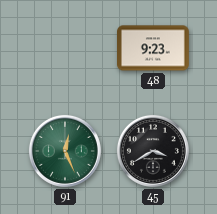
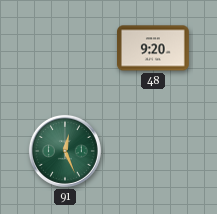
48: 9:23 -> 9:20
45: 3:40 -> none
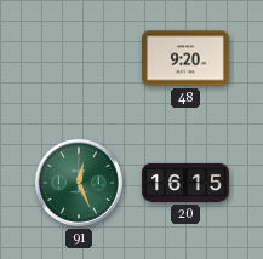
20: none -> 16:15
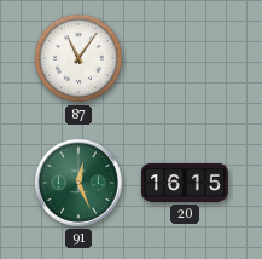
87: none -> 11:06
48: 9:20 -> none
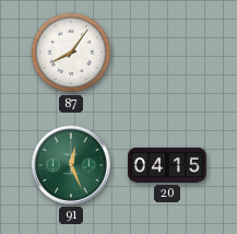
87: 11:06 -> 8:06
20: 16:15 -> 04:15
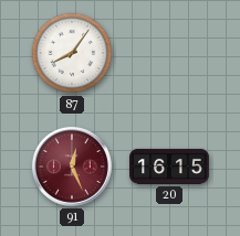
91 dial: green -> burgundy
20: 04:15 -> 16:15
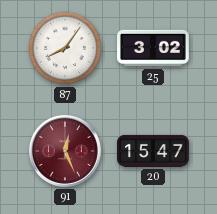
25: none -> 3:02
20: 16:15 -> 15:47
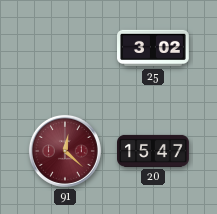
87: 8:06 -> none
91: 12:26 -> 12:22
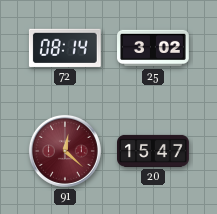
72: none -> 08:14
